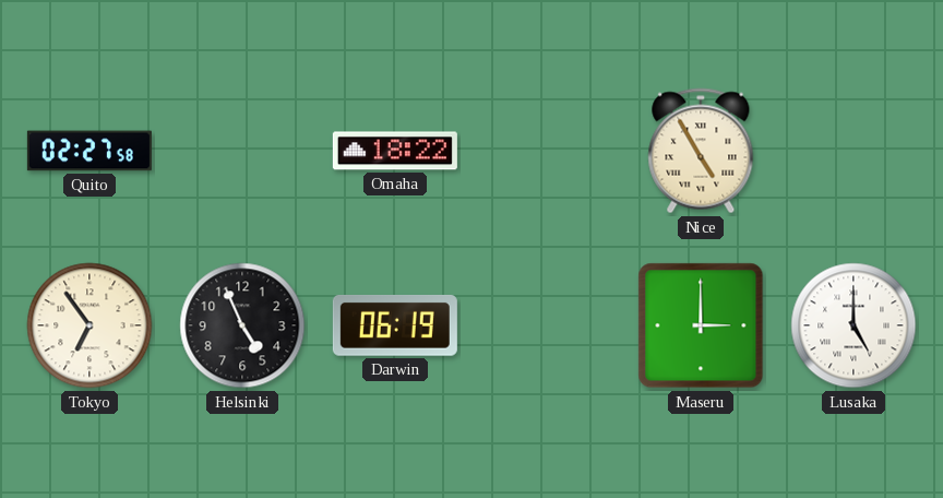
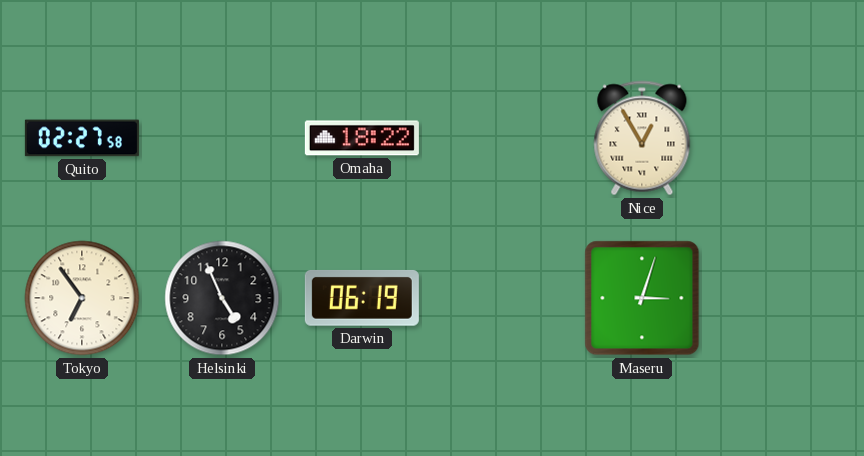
Nice: 4:55 -> 12:55
Maseru: 3:00 -> 3:03
Lusaka: 5:00 -> none
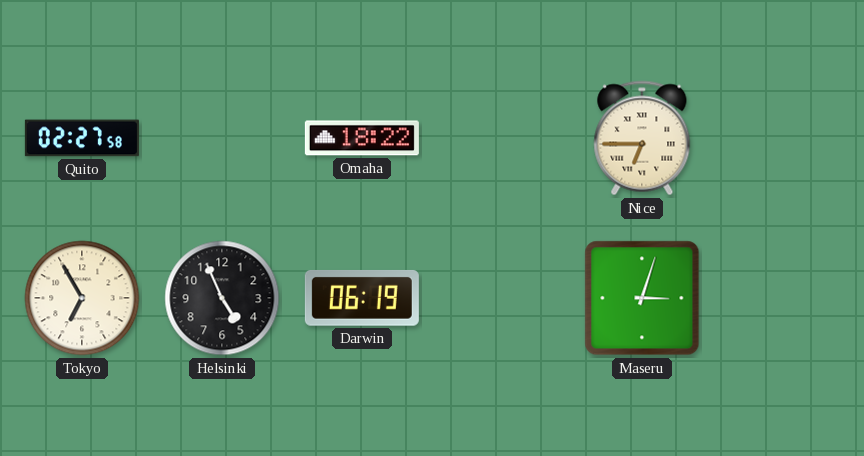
Nice: 12:55 -> 6:45
Tokyo: 6:54 -> 6:55
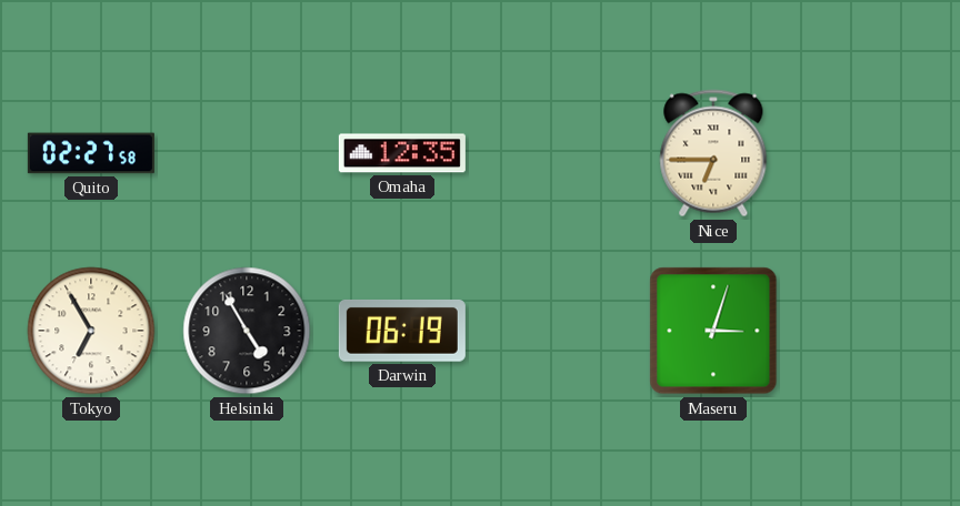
Omaha: 18:22 -> 12:35
Helsinki: 4:56 -> 4:55
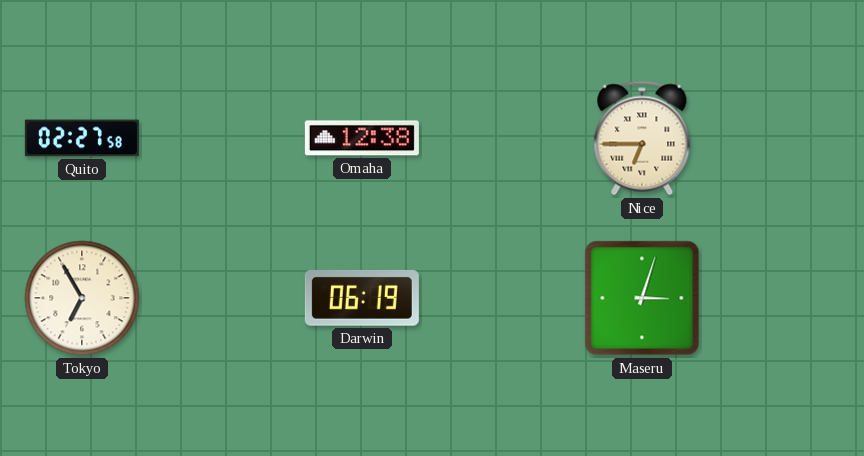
Omaha: 12:35 -> 12:38
Helsinki: 4:55 -> none
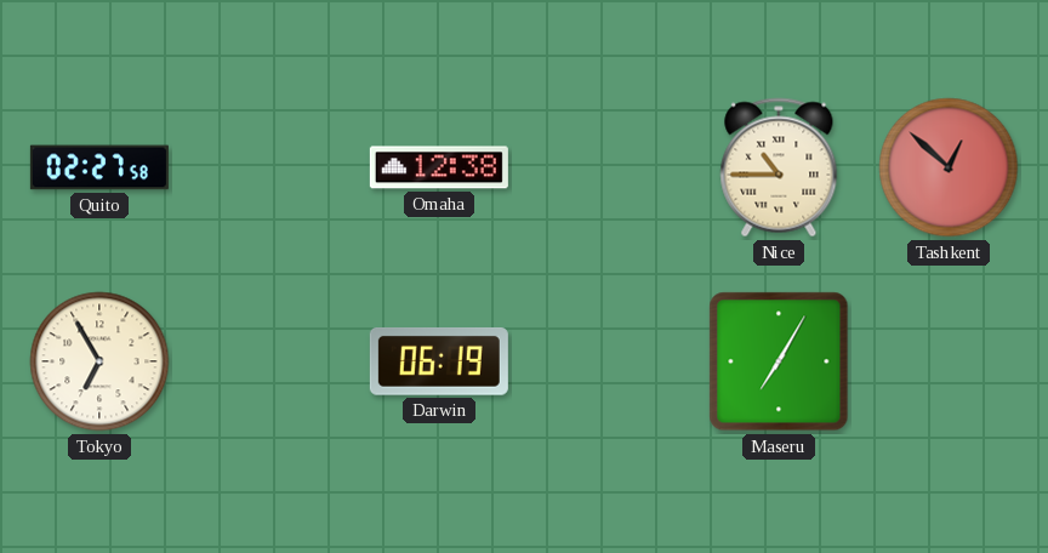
Nice: 6:45 -> 10:45
Tashkent: none -> 12:52
Maseru: 3:03 -> 7:05
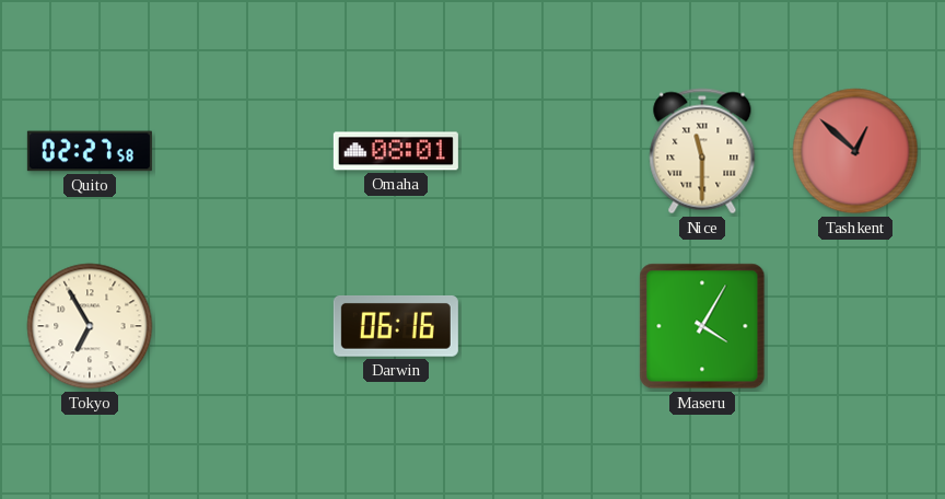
Omaha: 12:38 -> 08:01
Nice: 10:45 -> 11:30
Darwin: 06:19 -> 06:16
Maseru: 7:05 -> 4:05
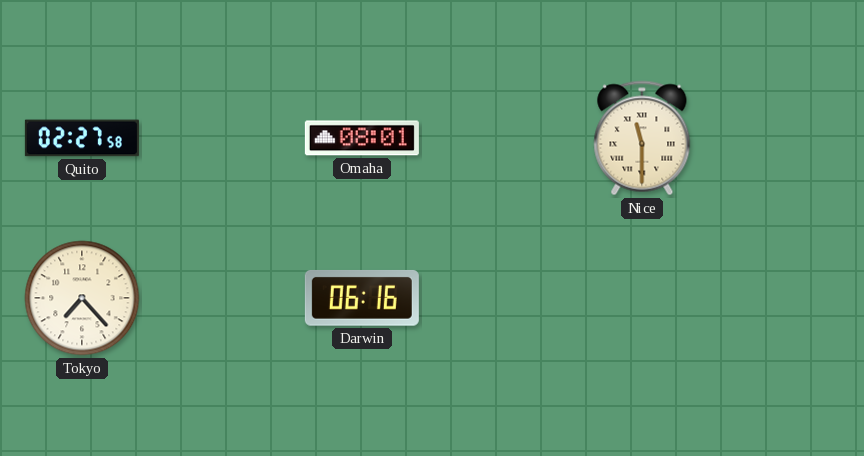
Tashkent: 12:52 -> none
Tokyo: 6:55 -> 7:23
Maseru: 4:05 -> none
